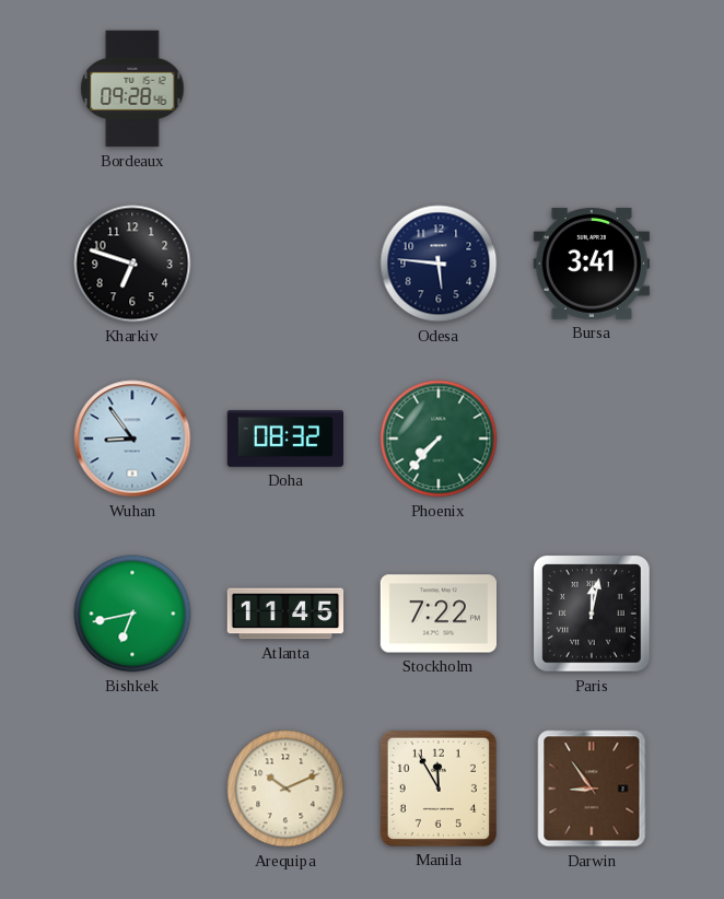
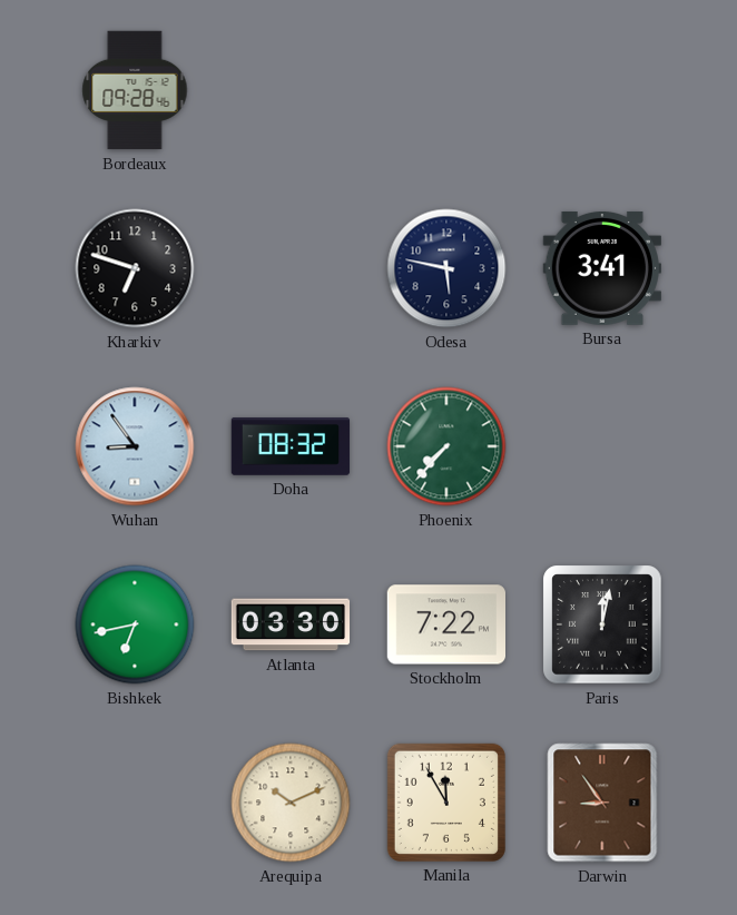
Odesa: 5:46 -> 5:47
Atlanta: 11:45 -> 03:30
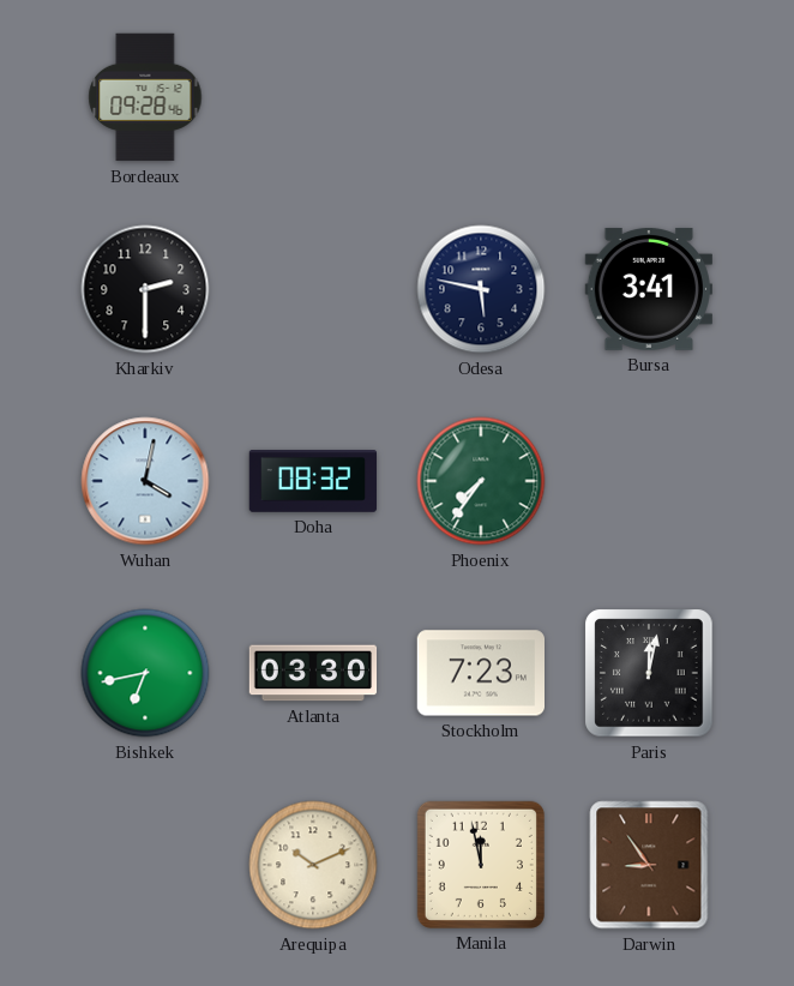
Kharkiv: 6:48 -> 2:30
Wuhan: 8:54 -> 4:02
Phoenix: 7:37 -> 7:36
Stockholm: 7:22 -> 7:23
Manila: 11:55 -> 11:58
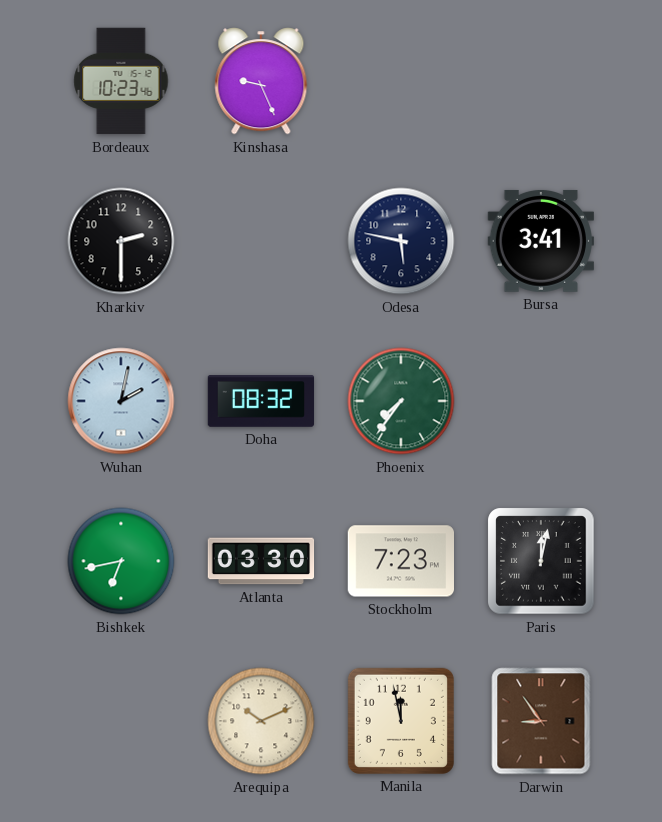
Bordeaux: 09:28 -> 10:23
Kinshasa: none -> 9:26
Wuhan: 4:02 -> 2:02
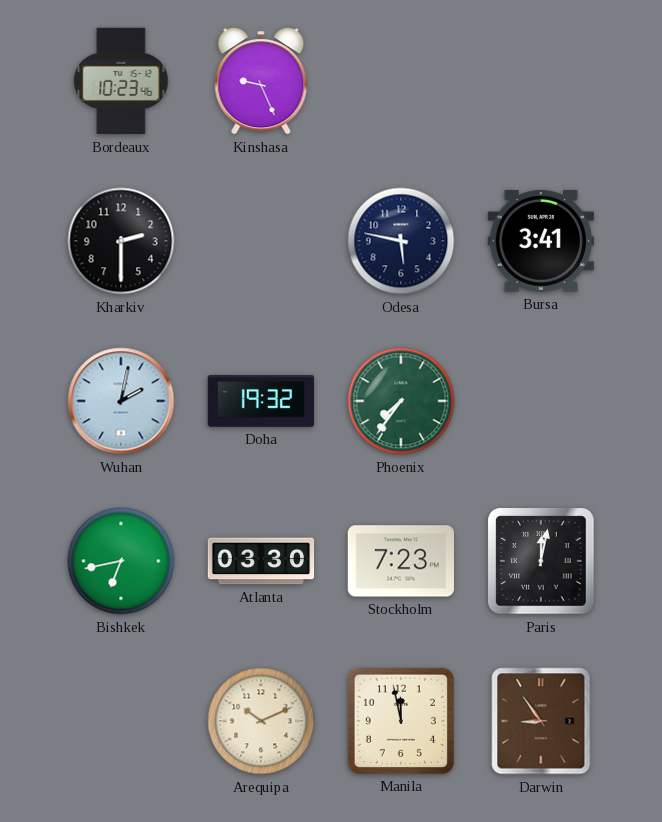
Doha: 08:32 -> 19:32
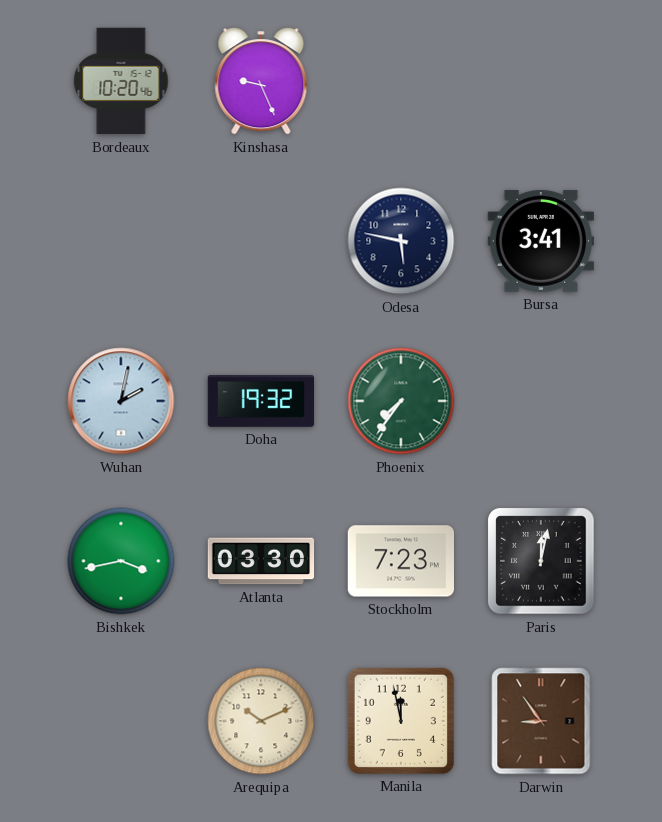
Bordeaux: 10:23 -> 10:20
Kharkiv: 2:30 -> none
Bishkek: 6:43 -> 3:43
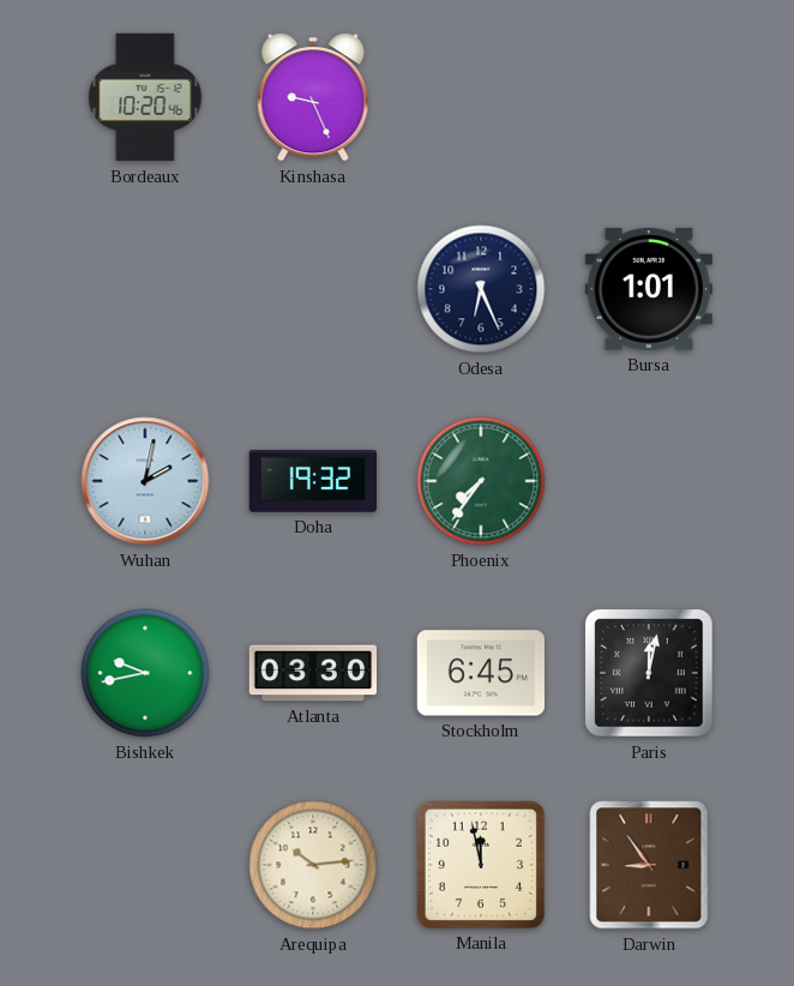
Odesa: 5:47 -> 6:26
Bursa: 3:41 -> 1:01
Bishkek: 3:43 -> 9:43
Stockholm: 7:23 -> 6:45
Arequipa: 10:11 -> 10:14
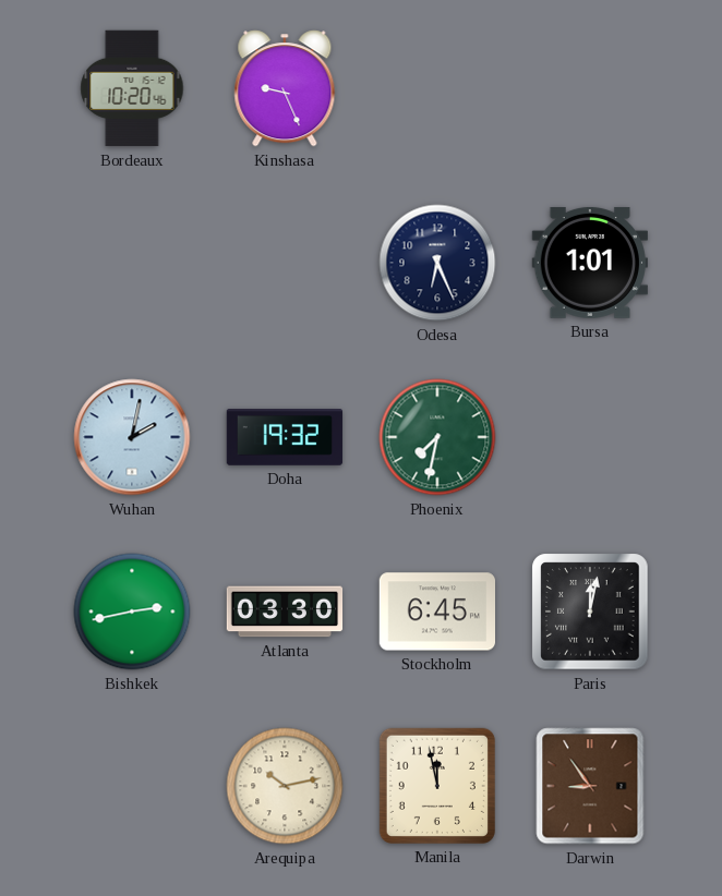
Phoenix: 7:36 -> 7:32
Bishkek: 9:43 -> 2:43
Arequipa: 10:14 -> 10:13
